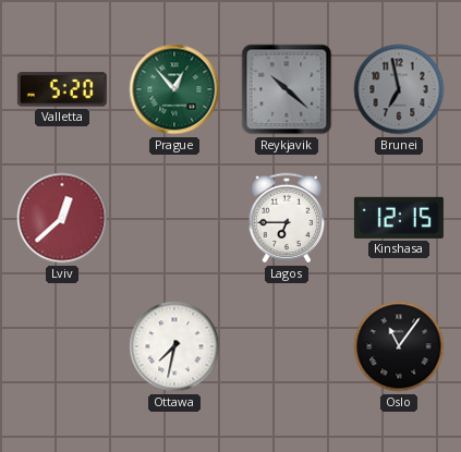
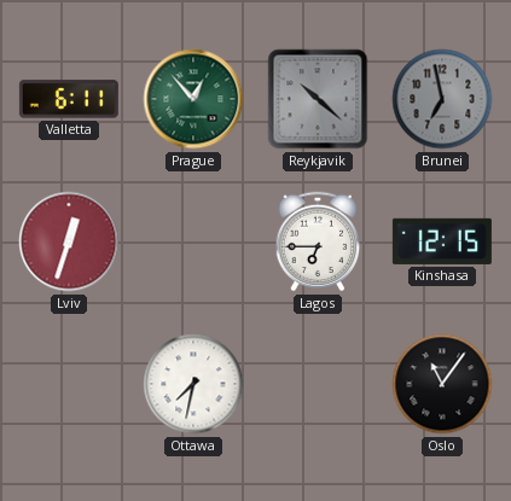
Valletta: 5:20 -> 6:11
Lviv: 12:38 -> 12:33
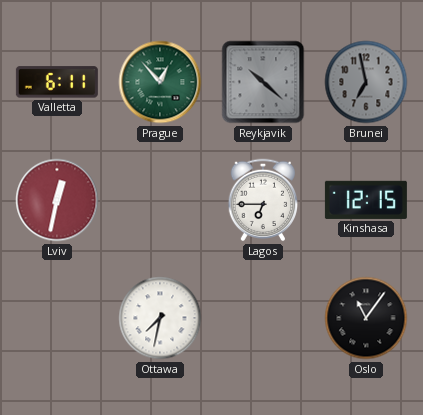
Lviv: 12:33 -> 12:32
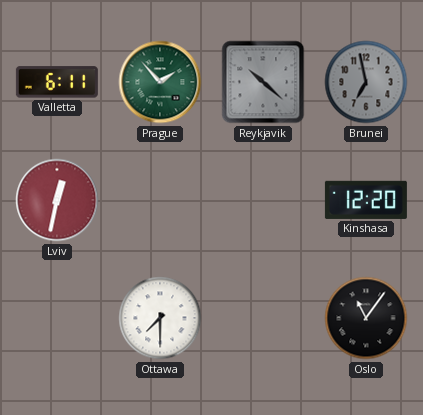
Prague: 12:53 -> 1:53
Lagos: 6:45 -> none
Kinshasa: 12:15 -> 12:20
Ottawa: 7:32 -> 7:30
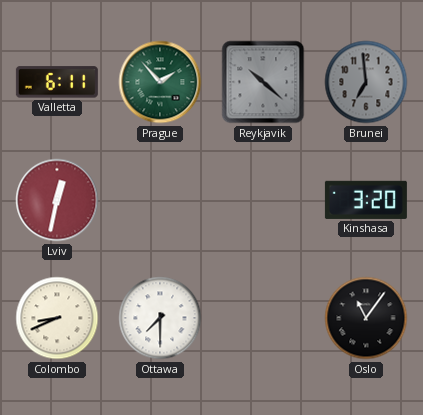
Brunei: 6:58 -> 6:59
Kinshasa: 12:20 -> 3:20
Colombo: none -> 8:41
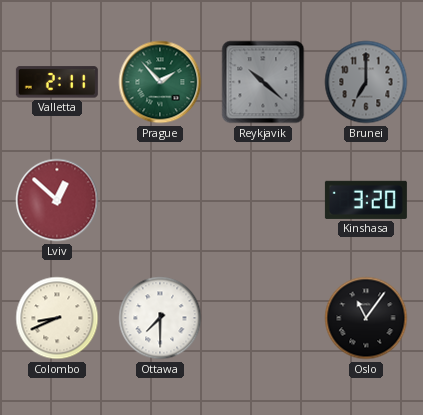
Valletta: 6:11 -> 2:11
Brunei: 6:59 -> 7:00
Lviv: 12:32 -> 12:52
